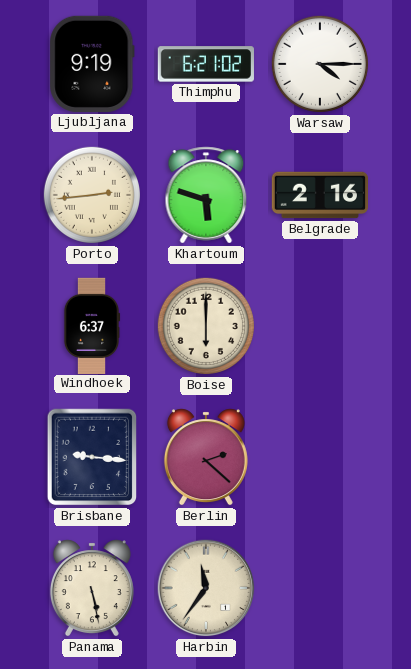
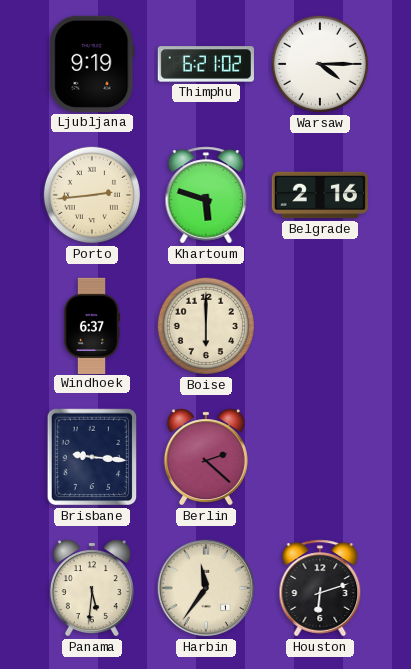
Panama: 5:28 -> 5:31
Houston: none -> 6:12
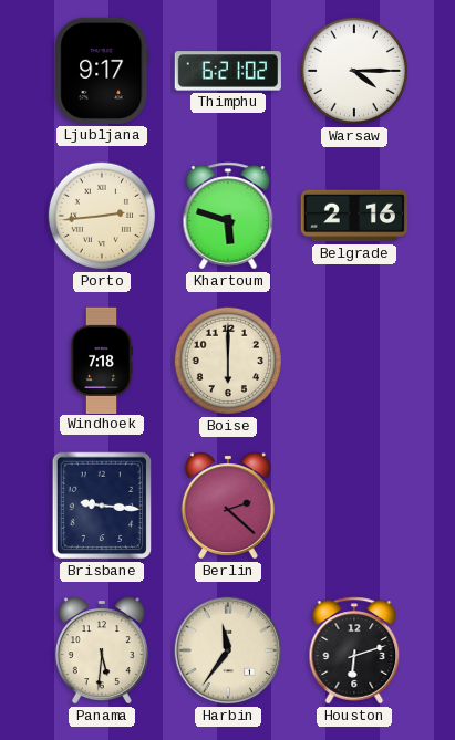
Ljubljana: 9:19 -> 9:17
Windhoek: 6:37 -> 7:18
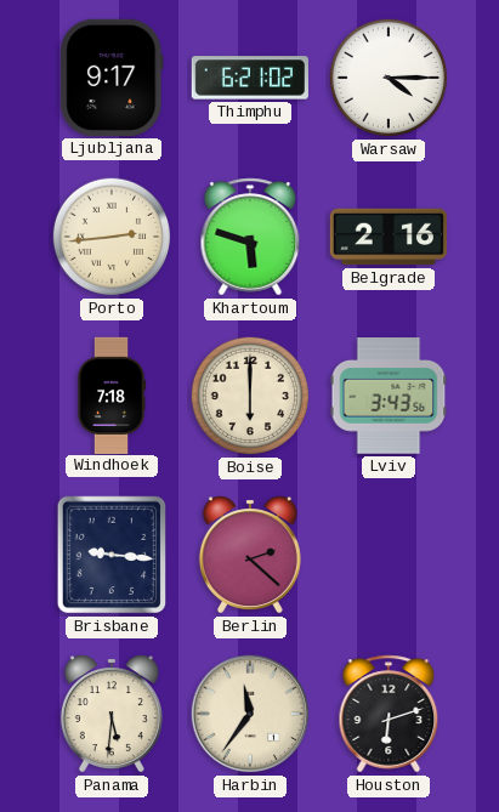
Lviv: none -> 3:43
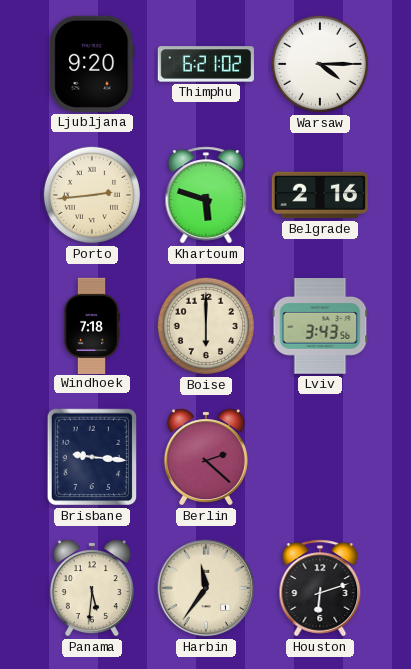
Ljubljana: 9:17 -> 9:20
